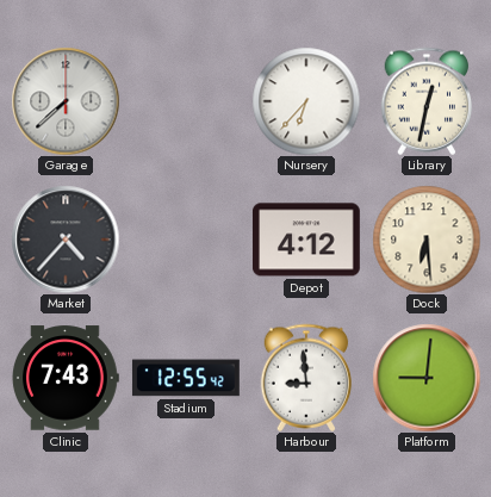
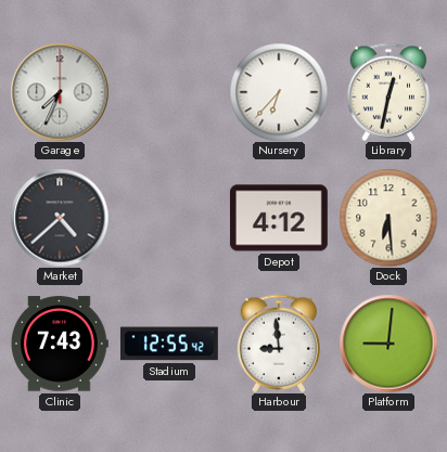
Garage: 7:38 -> 7:34
Market: 4:37 -> 4:38
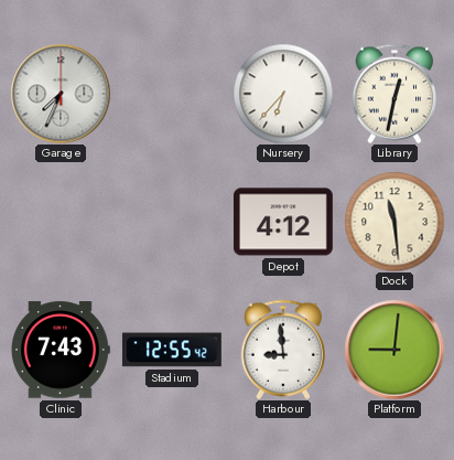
Market: 4:38 -> none
Dock: 6:29 -> 11:29
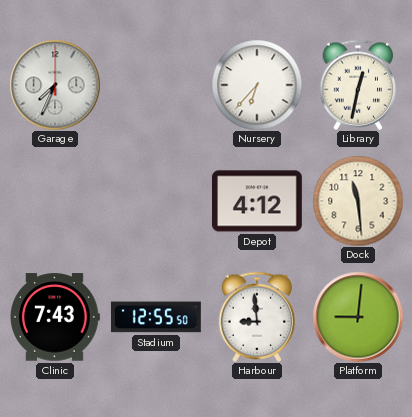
Stadium: 12:55:42 -> 12:55:50
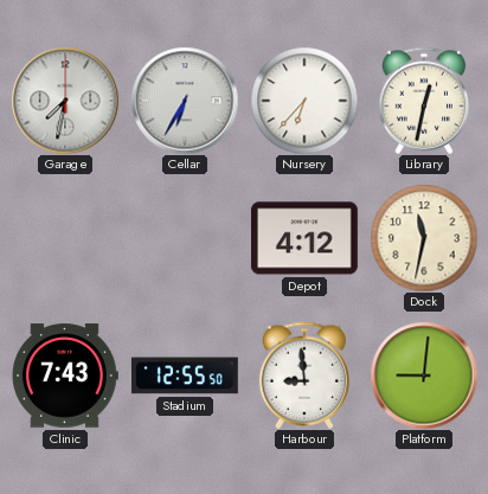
Garage: 7:34 -> 7:32
Cellar: none -> 6:35
Dock: 11:29 -> 11:32
